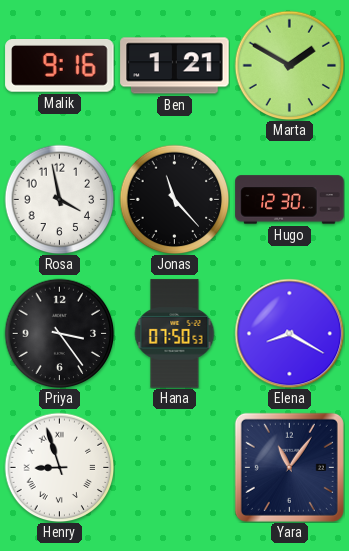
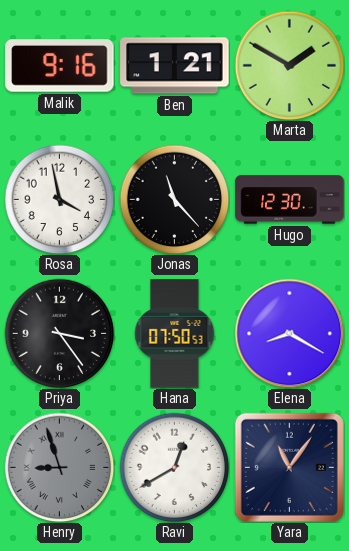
Henry dial: white -> grey
Ravi: none -> 12:40
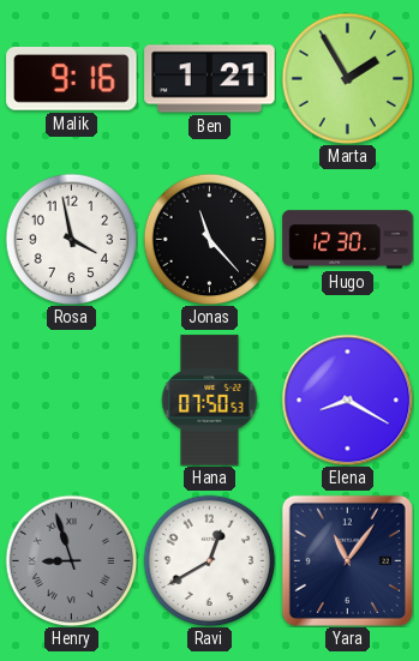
Marta: 1:50 -> 1:55
Priya: 3:24 -> none
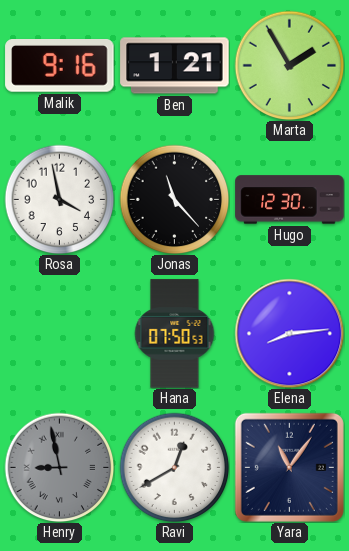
Elena: 8:20 -> 8:14
Henry: 8:57 -> 8:58
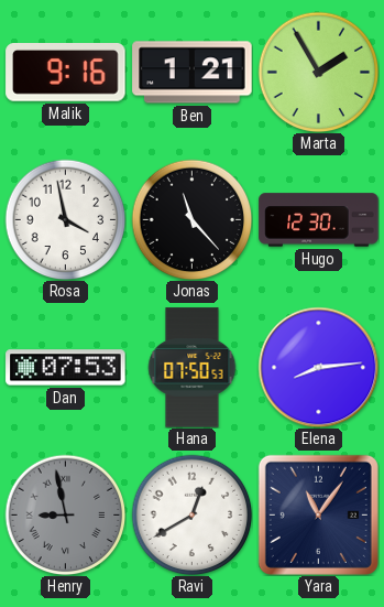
Dan: none -> 07:53
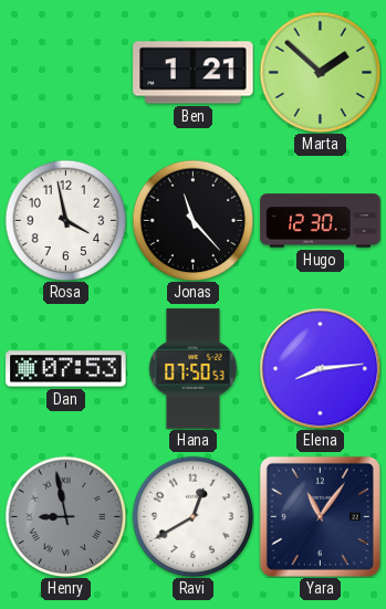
Malik: 9:16 -> none
Marta: 1:55 -> 1:52
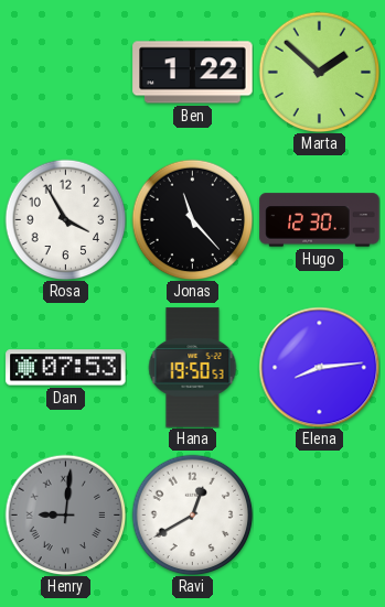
Ben: 1:21 -> 1:22
Rosa: 3:58 -> 3:55
Hana: 07:50 -> 19:50
Henry: 8:58 -> 9:01
Yara: 11:06 -> none
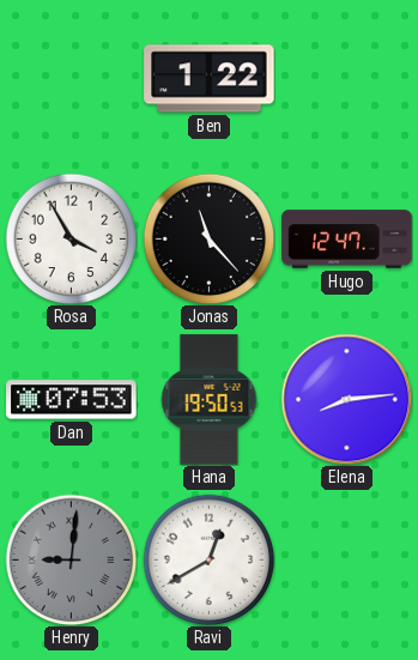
Marta: 1:52 -> none
Hugo: 12:30 -> 12:47
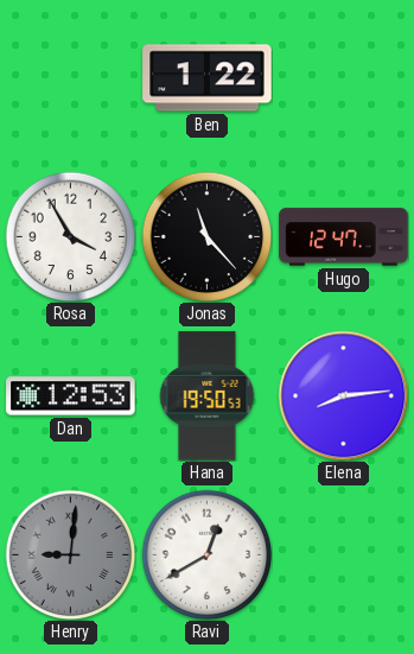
Dan: 07:53 -> 12:53
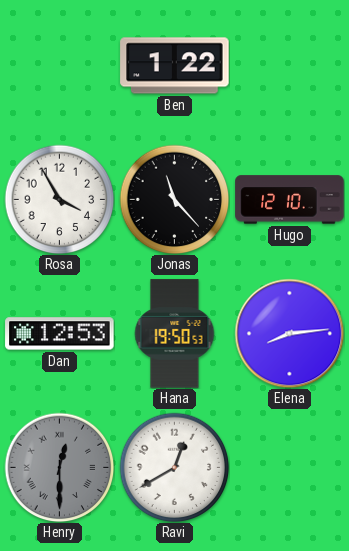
Hugo: 12:47 -> 12:10
Henry: 9:01 -> 12:30
